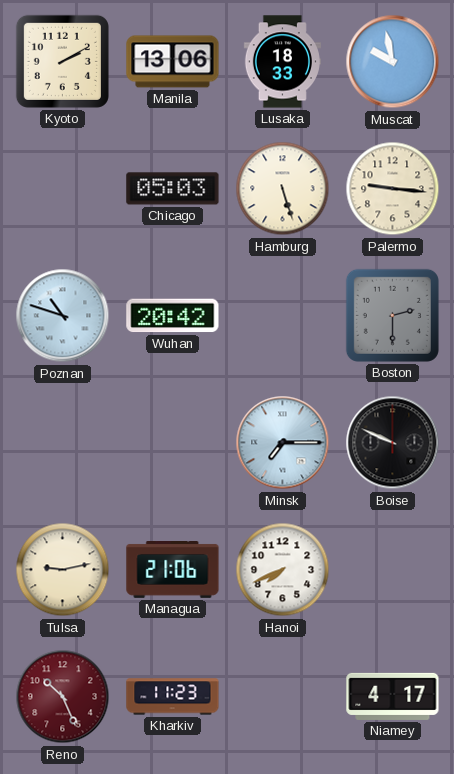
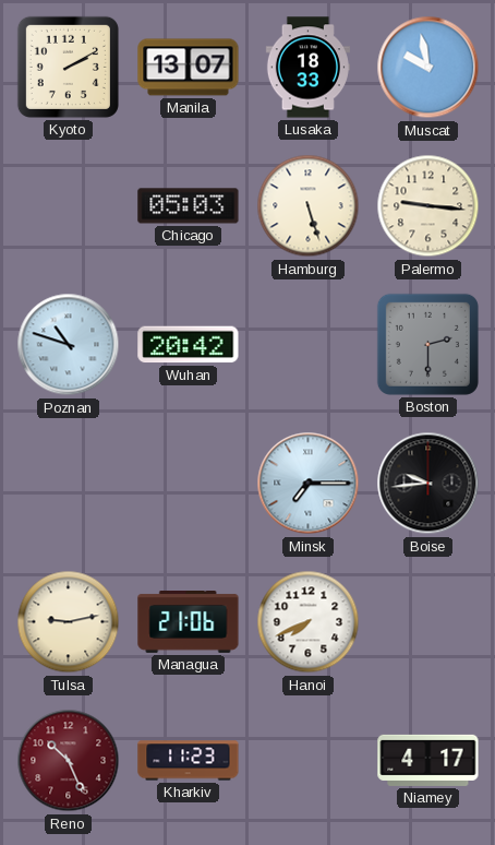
Manila: 13:06 -> 13:07
Boise: 9:49 -> 9:44
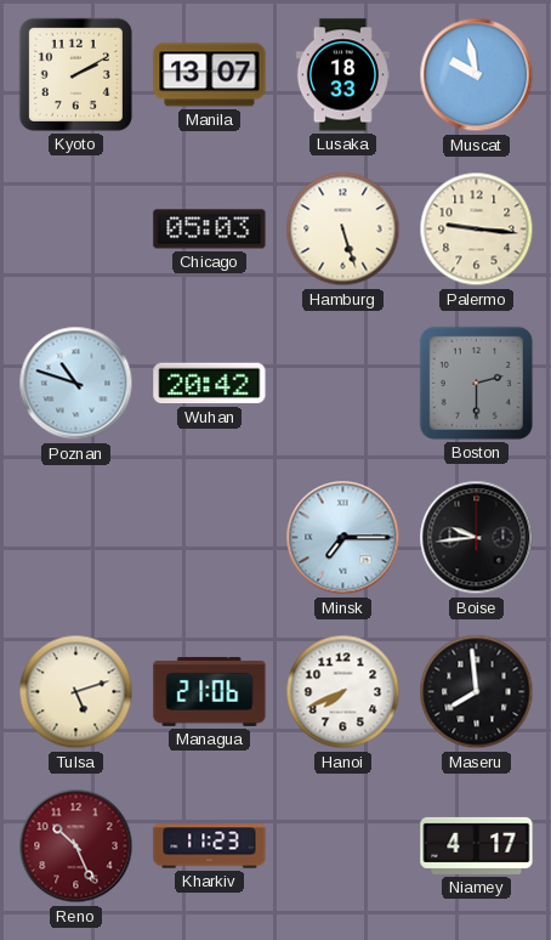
Tulsa: 9:13 -> 5:12
Maseru: none -> 7:59
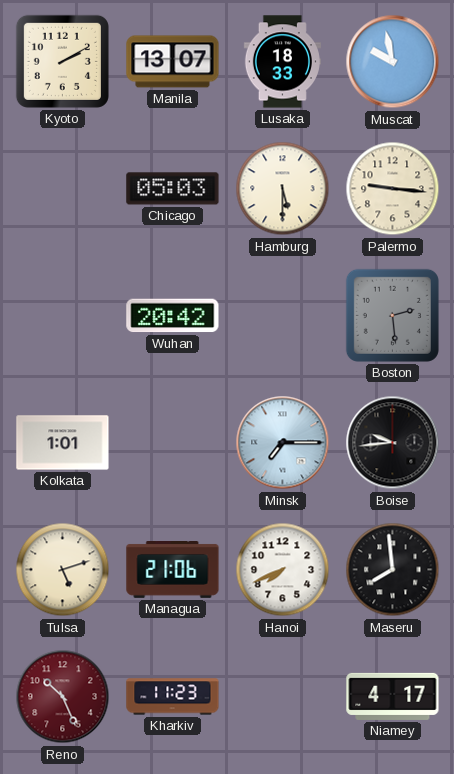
Hamburg: 5:27 -> 5:30
Poznan: 10:48 -> none
Boston: 2:30 -> 2:29
Kolkata: none -> 1:01
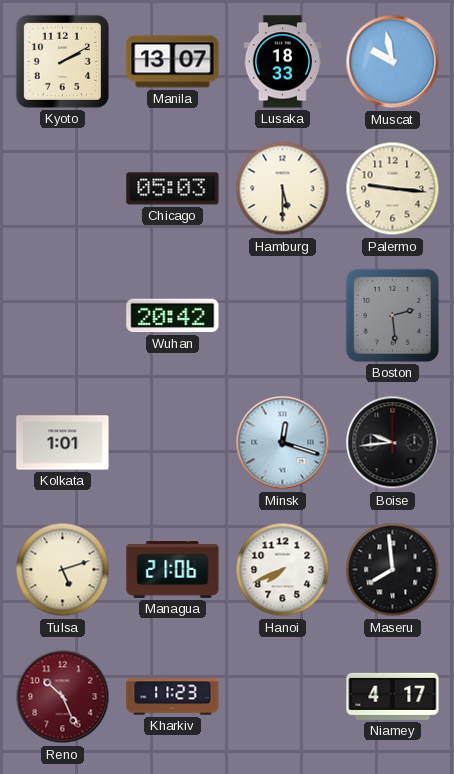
Minsk: 7:15 -> 12:18
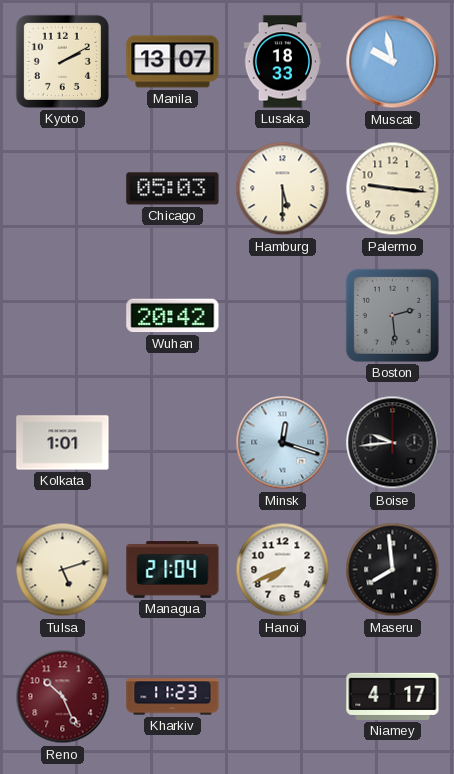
Managua: 21:06 -> 21:04
